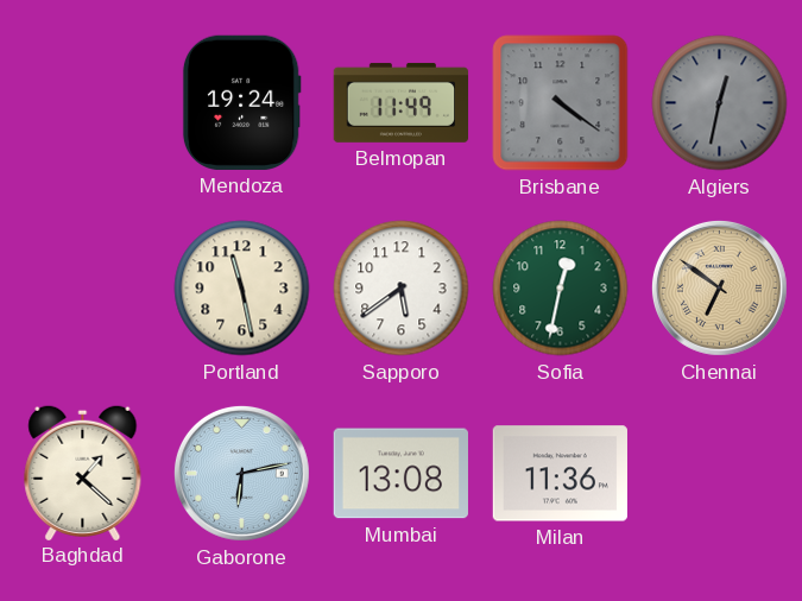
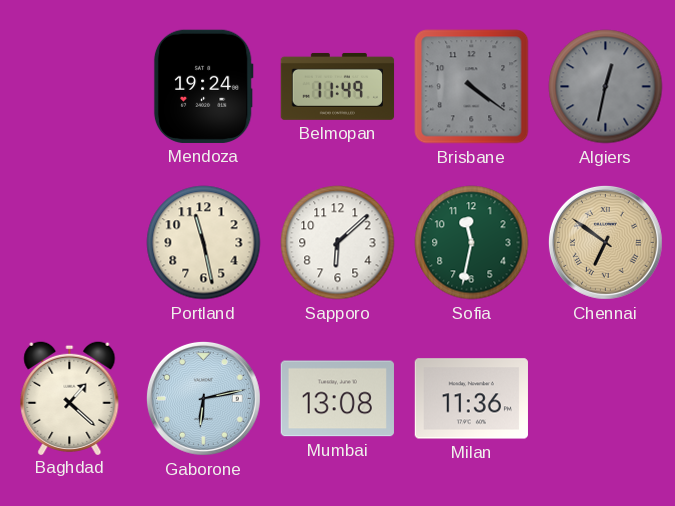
Sapporo: 5:39 -> 6:08
Sofia: 12:32 -> 11:32
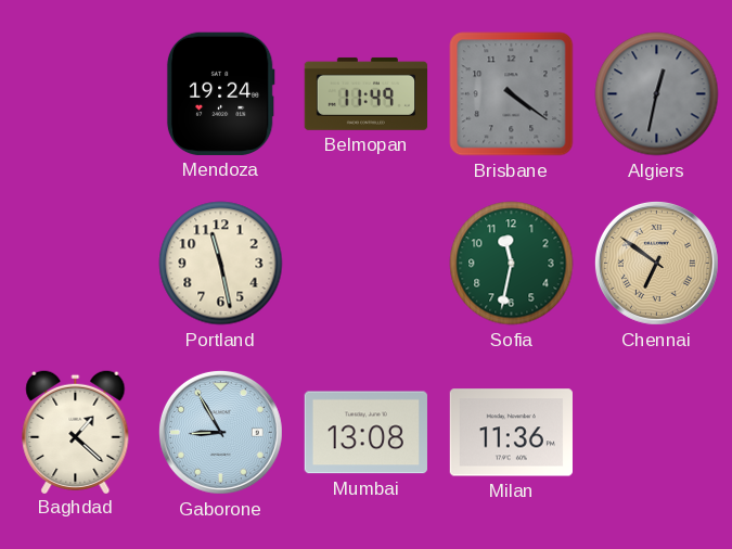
Sapporo: 6:08 -> none
Gaborone: 6:13 -> 8:55
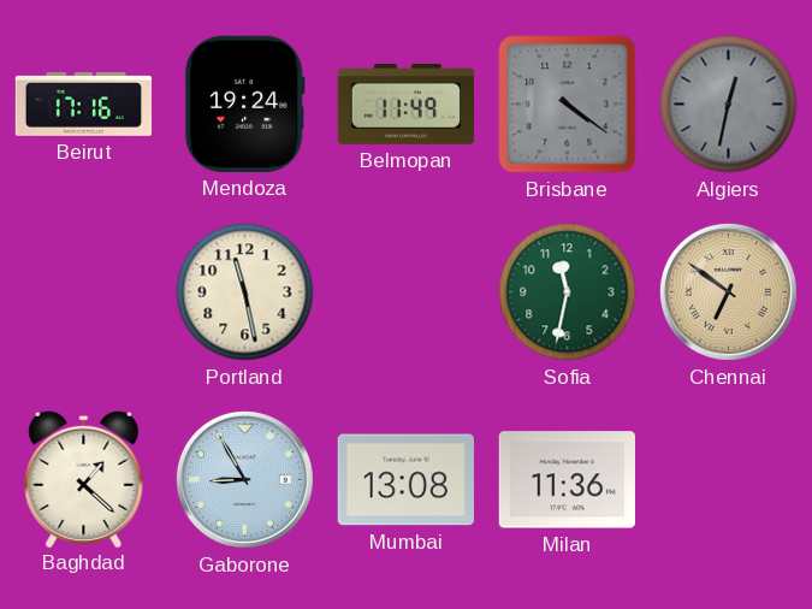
Beirut: none -> 17:16
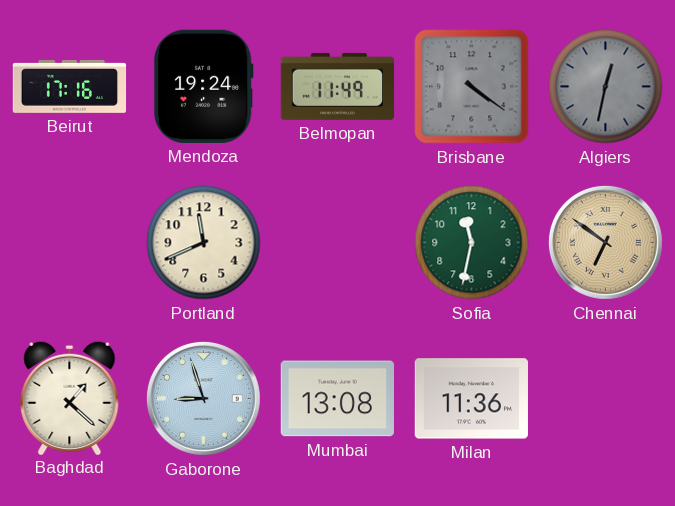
Portland: 11:28 -> 11:41
Gaborone: 8:55 -> 8:57
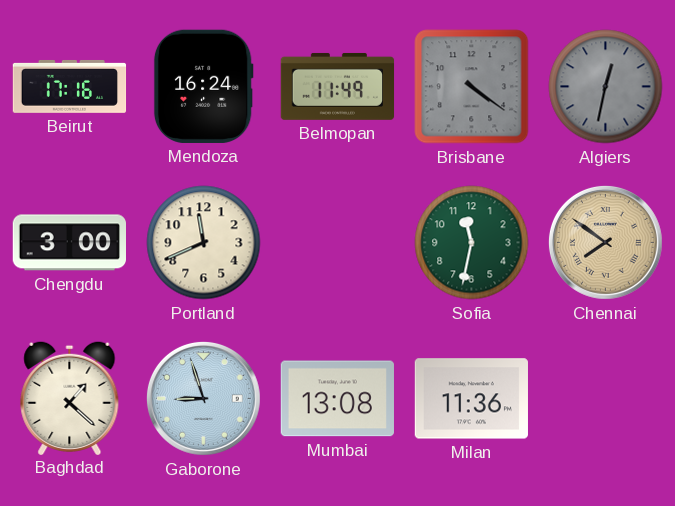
Mendoza: 19:24 -> 16:24
Chengdu: none -> 3:00
Chennai: 6:51 -> 7:51
